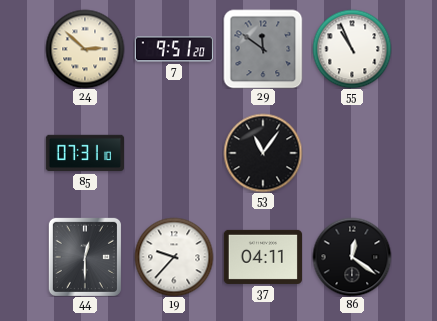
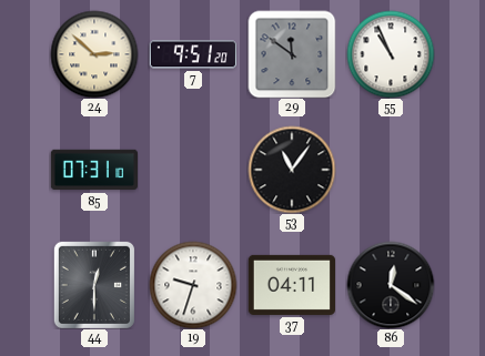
19: 9:37 -> 9:33
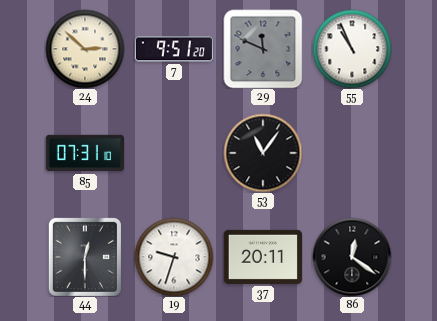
29: 11:51 -> 11:49
37: 04:11 -> 20:11
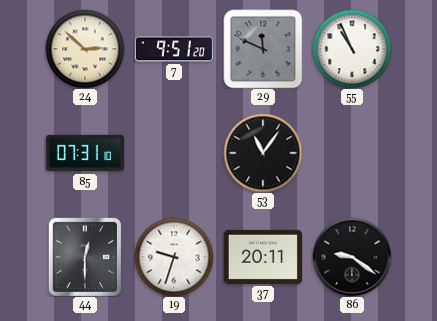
86: 12:21 -> 9:21
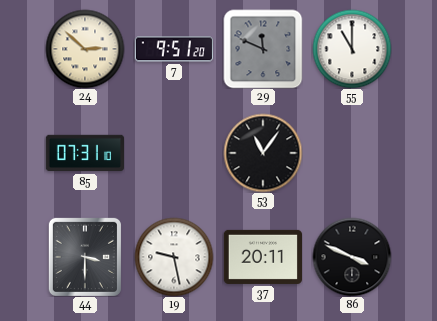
55: 10:56 -> 11:00
44: 12:30 -> 3:30
19: 9:33 -> 9:28
86: 9:21 -> 3:49
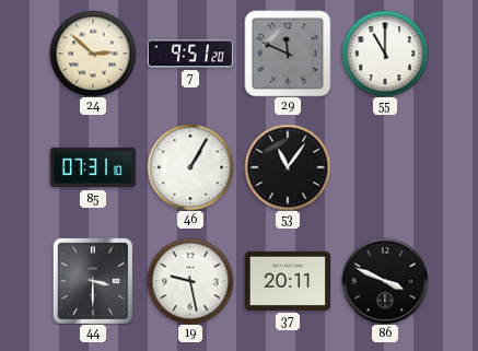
46: none -> 1:05
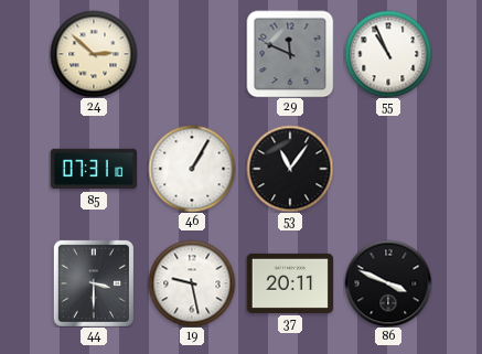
7: 9:51 -> none
55: 11:00 -> 10:56
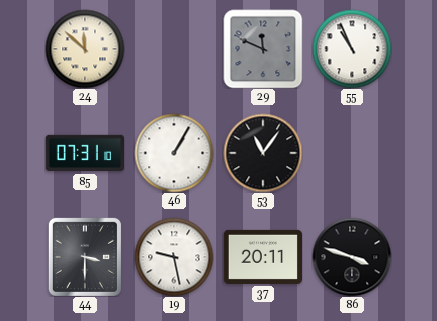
24: 2:52 -> 11:52
86: 3:49 -> 3:48
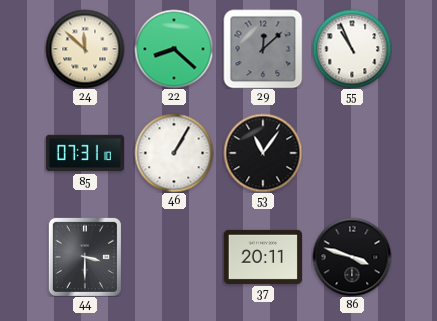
22: none -> 8:22
29: 11:49 -> 12:08
19: 9:28 -> none
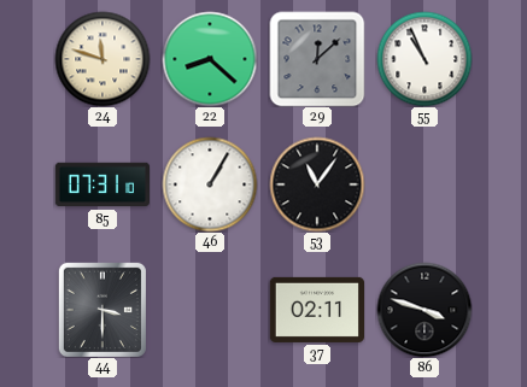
24: 11:52 -> 11:48
37: 20:11 -> 02:11
